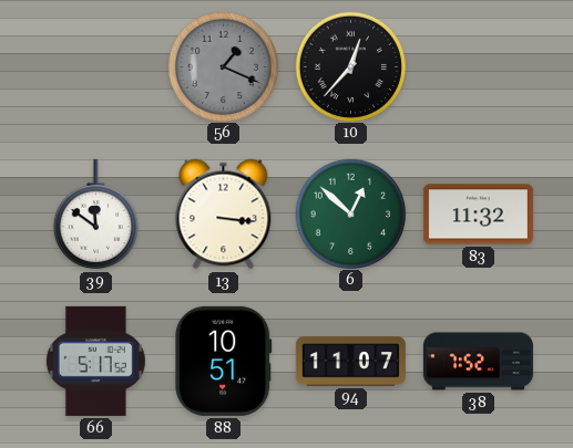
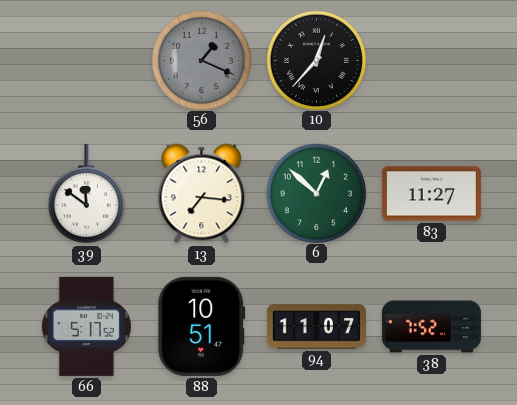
13: 3:16 -> 7:16
83: 11:32 -> 11:27
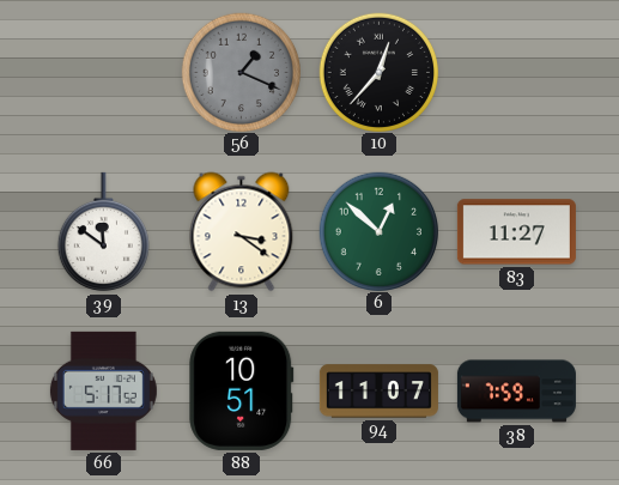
13: 7:16 -> 3:21
38: 7:52 -> 7:59
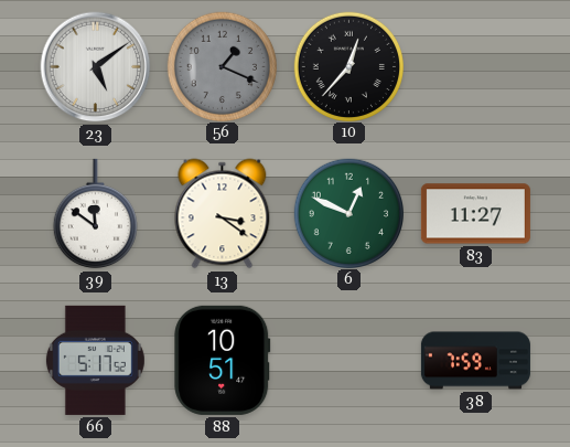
23: none -> 5:09
6: 12:52 -> 12:49
94: 11:07 -> none
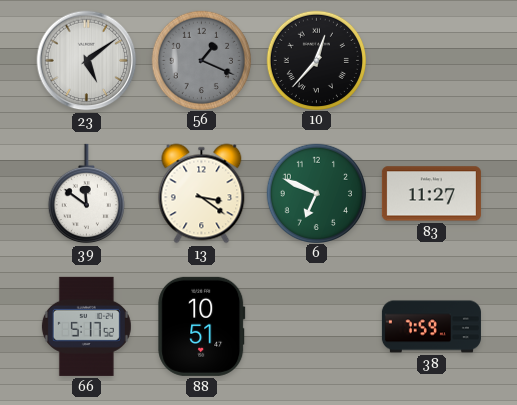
6: 12:49 -> 6:49
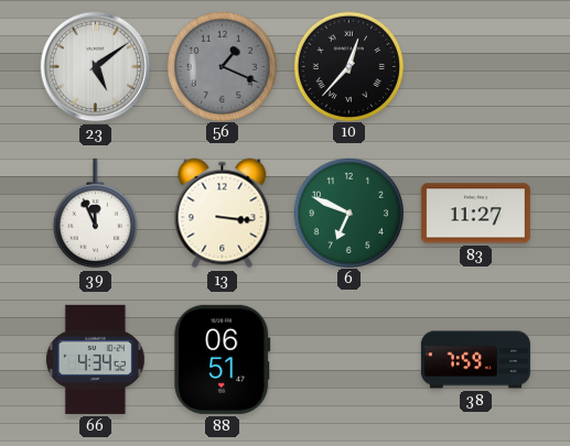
39: 11:51 -> 11:56
13: 3:21 -> 3:16
66: 5:17 -> 4:34
88: 10:51 -> 06:51
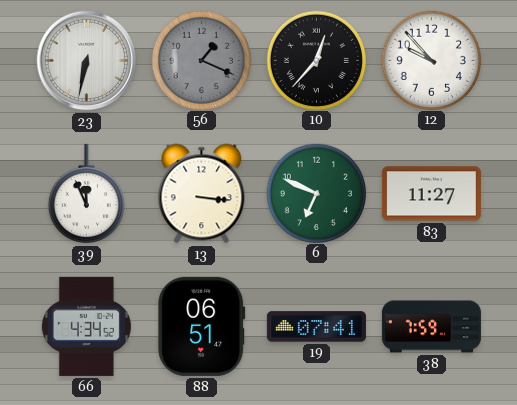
23: 5:09 -> 6:32
12: none -> 9:53
19: none -> 07:41
